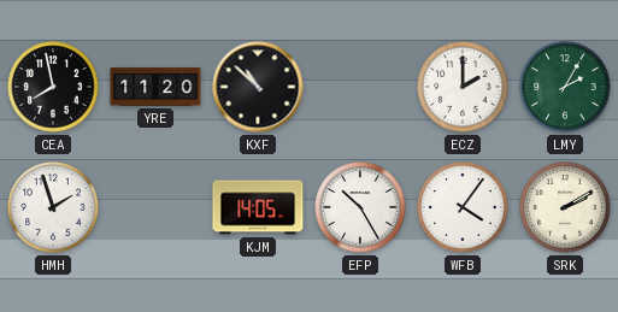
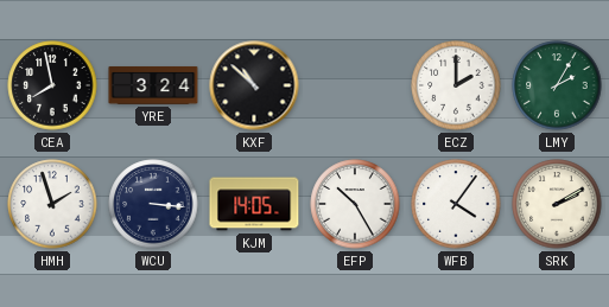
YRE: 11:20 -> 3:24
WCU: none -> 3:16
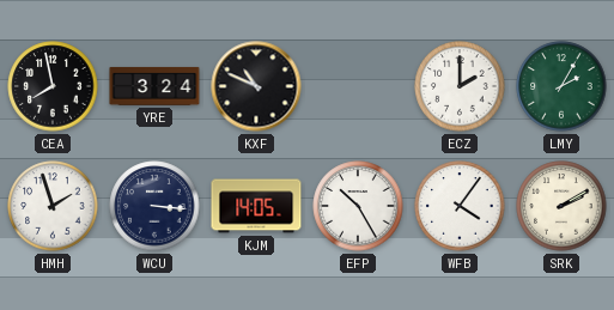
KXF: 10:52 -> 10:49
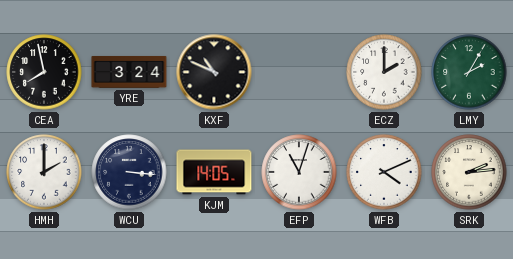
HMH: 1:57 -> 2:00
EFP: 10:25 -> 11:03
WFB: 4:06 -> 4:11
SRK: 2:10 -> 2:14
